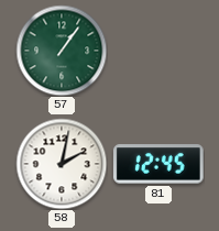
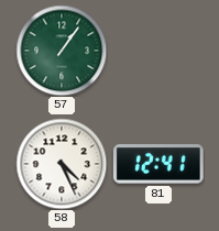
58: 2:02 -> 4:26
81: 12:45 -> 12:41
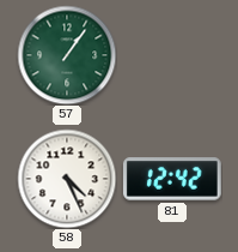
81: 12:41 -> 12:42
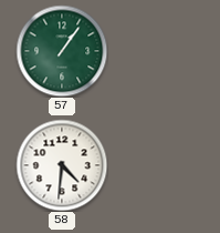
58: 4:26 -> 4:31
81: 12:42 -> none
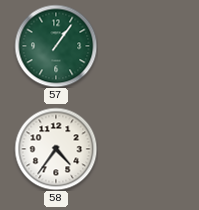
58: 4:31 -> 4:36
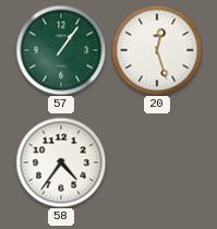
20: none -> 12:27
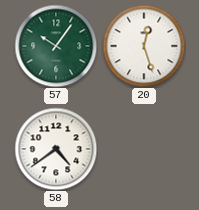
57: 1:06 -> 10:06
58: 4:36 -> 4:39
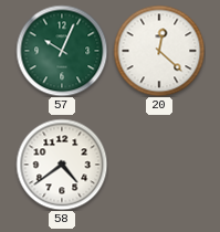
57: 10:06 -> 10:04
20: 12:27 -> 12:22
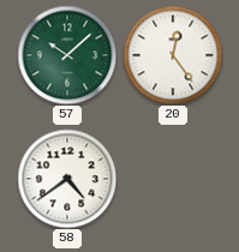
57: 10:04 -> 10:08
20: 12:22 -> 12:24
